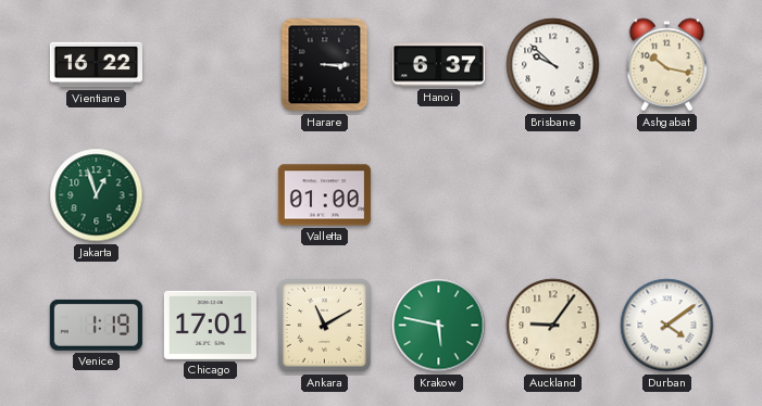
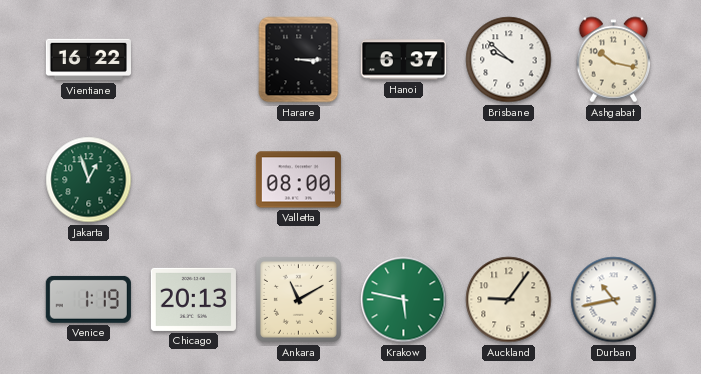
Valletta: 01:00 -> 08:00
Chicago: 17:01 -> 20:13
Durban: 4:09 -> 10:43
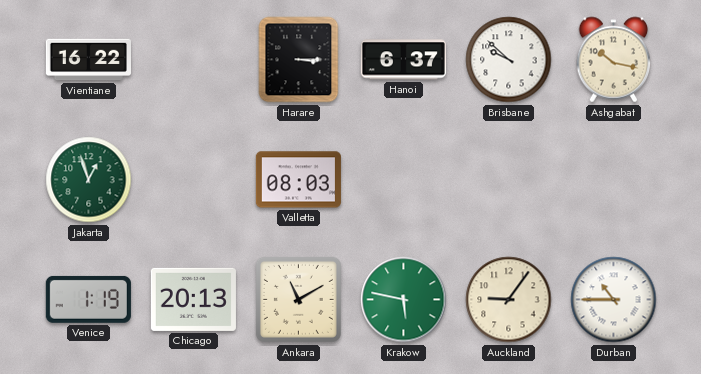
Valletta: 08:00 -> 08:03
Durban: 10:43 -> 10:45
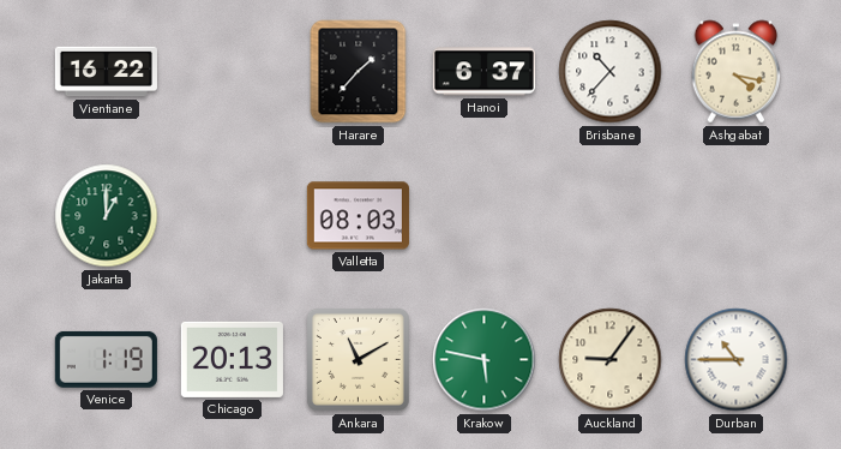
Harare: 3:15 -> 1:37
Brisbane: 9:52 -> 10:37
Ashgabat: 10:17 -> 4:17
Jakarta: 12:57 -> 1:00
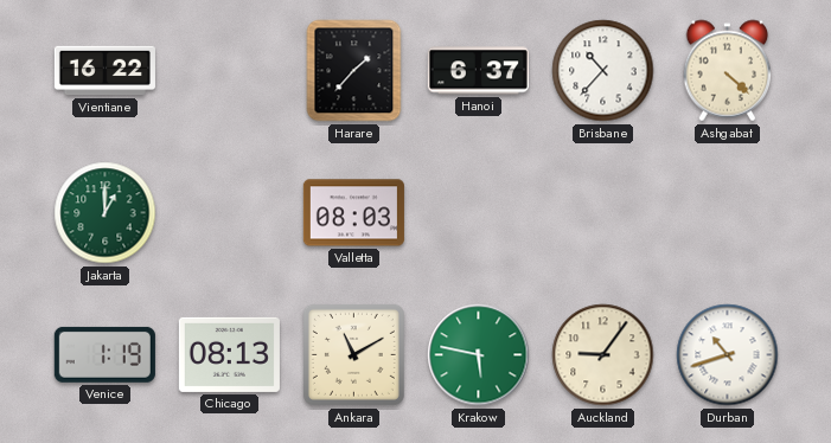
Ashgabat: 4:17 -> 4:22
Chicago: 20:13 -> 08:13
Durban: 10:45 -> 10:42
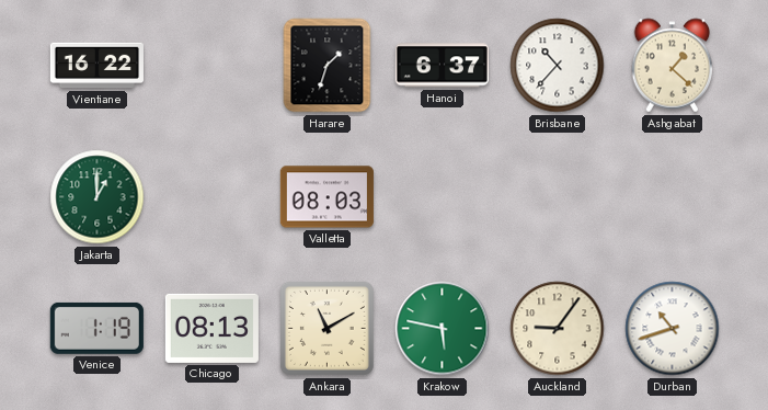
Harare: 1:37 -> 1:33
Ashgabat: 4:22 -> 1:22
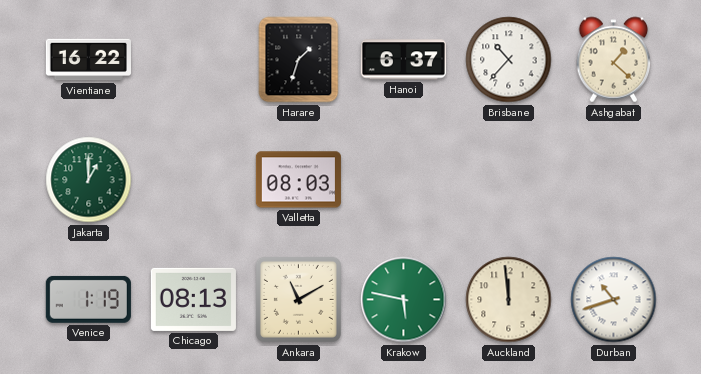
Auckland: 9:06 -> 11:59
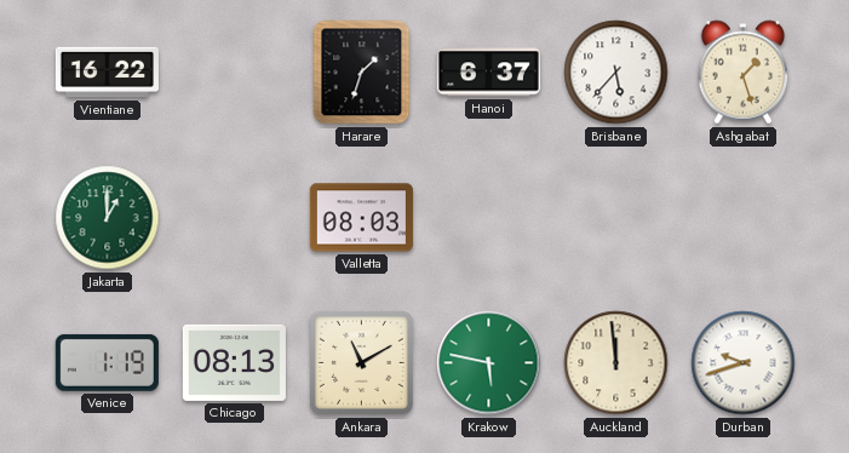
Brisbane: 10:37 -> 5:37
Ashgabat: 1:22 -> 1:27
Durban: 10:42 -> 9:42
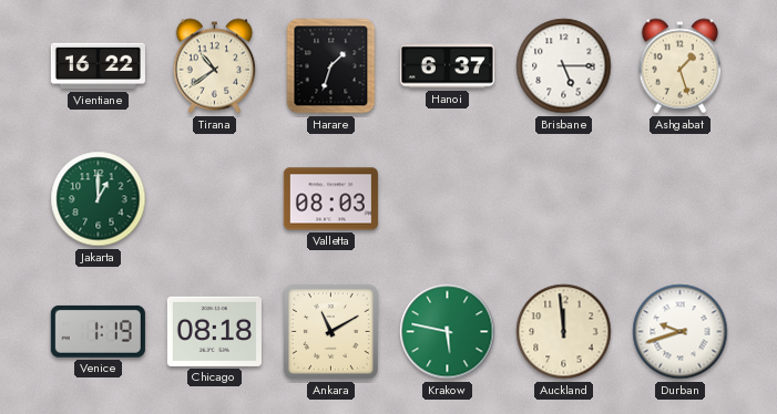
Tirana: none -> 10:39
Brisbane: 5:37 -> 5:15
Chicago: 08:13 -> 08:18
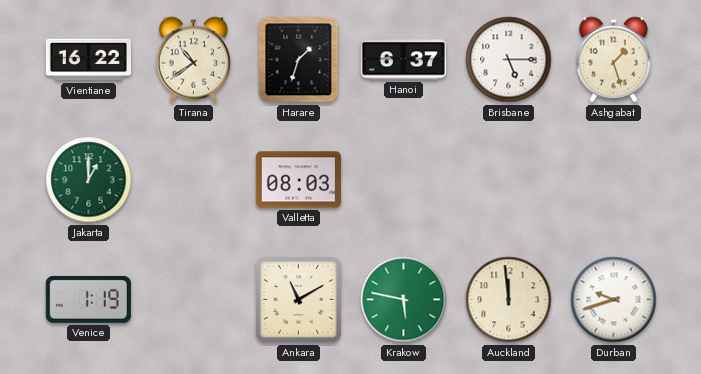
Chicago: 08:18 -> none
